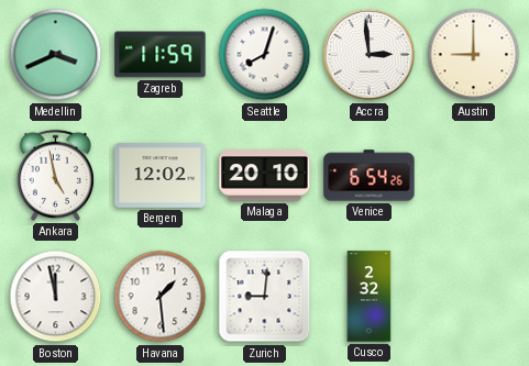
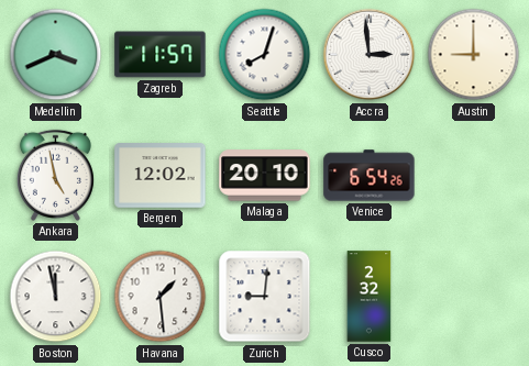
Zagreb: 11:59 -> 11:57
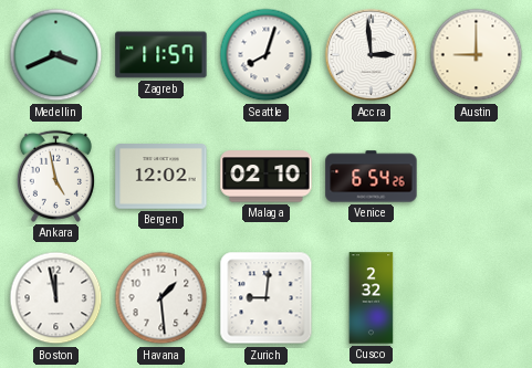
Malaga: 20:10 -> 02:10
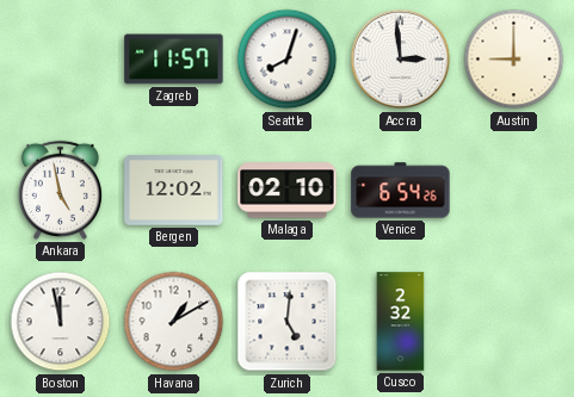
Medellin: 3:41 -> none
Havana: 1:29 -> 1:10
Zurich: 9:01 -> 5:01
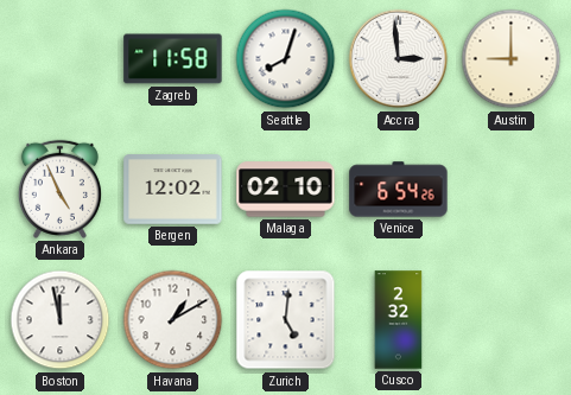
Zagreb: 11:57 -> 11:58
Ankara: 4:58 -> 4:56
